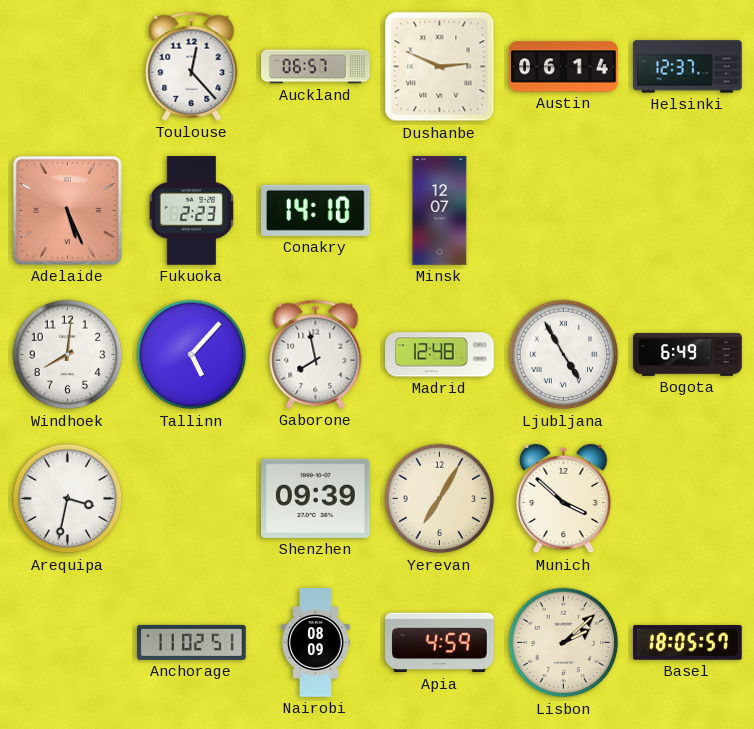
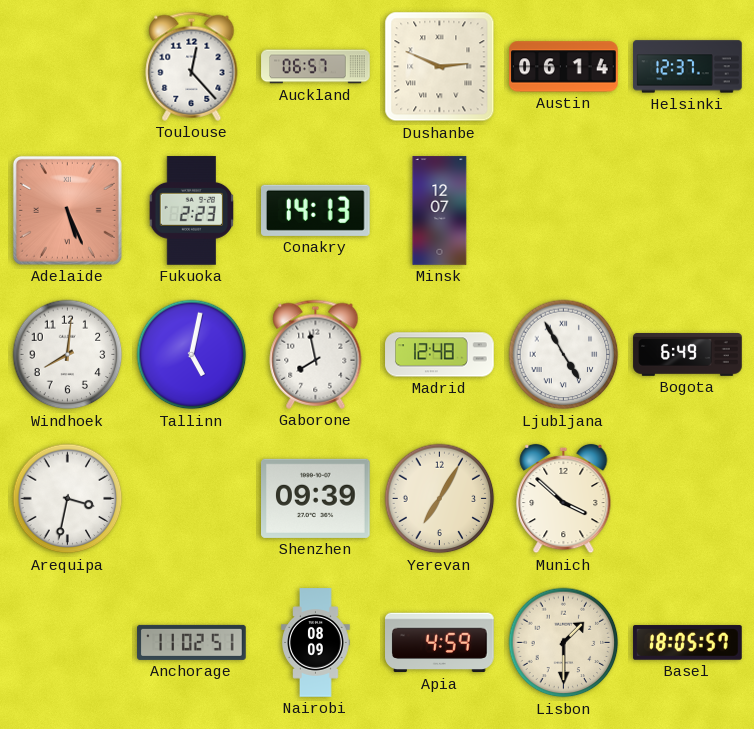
Conakry: 14:10 -> 14:13
Tallinn: 5:07 -> 5:02
Lisbon: 2:08 -> 1:30
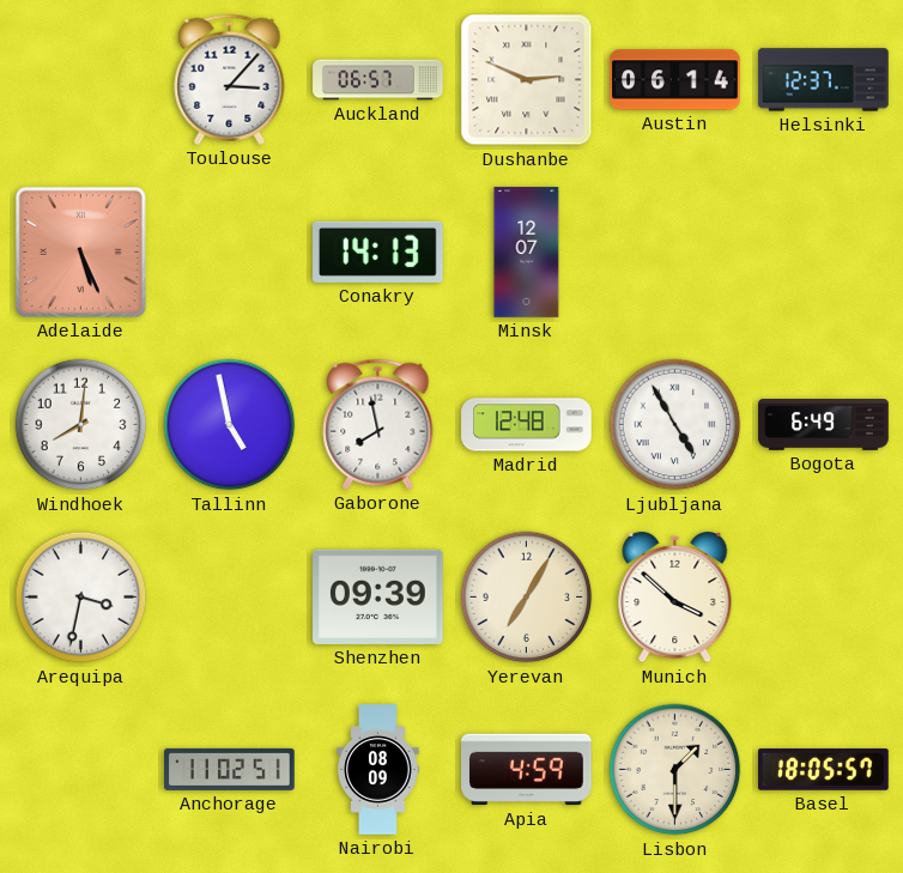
Toulouse: 12:23 -> 3:07
Fukuoka: 2:23 -> none
Tallinn: 5:02 -> 4:58
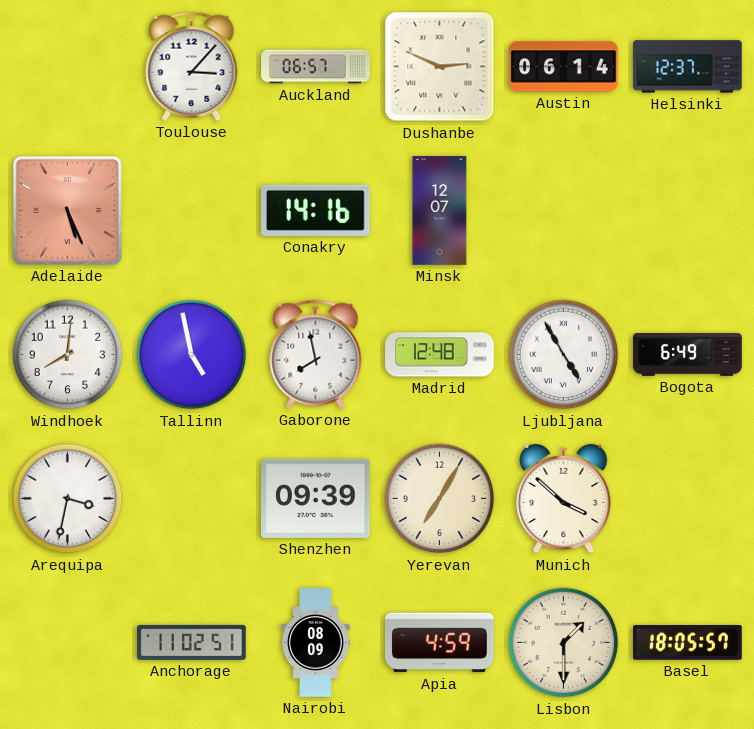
Conakry: 14:13 -> 14:16
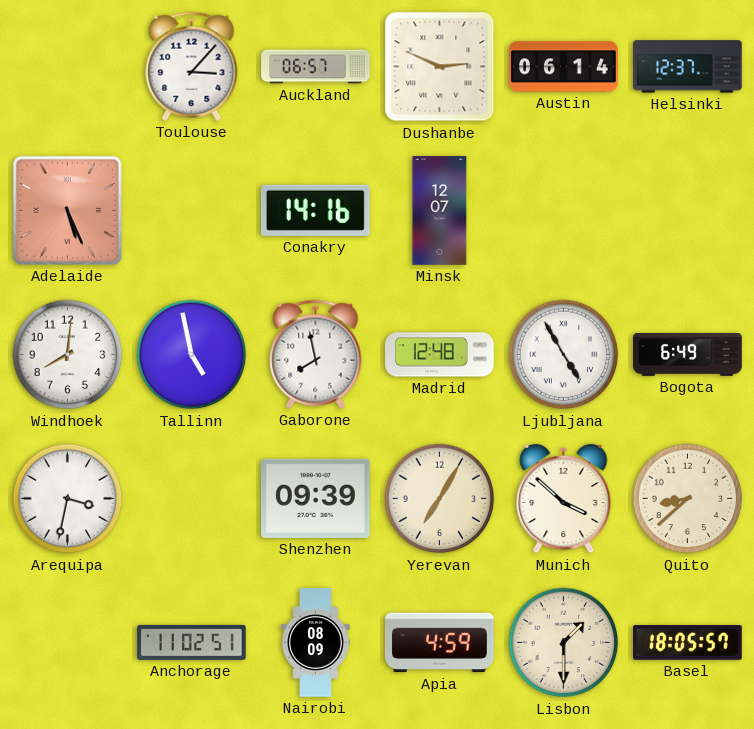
Quito: none -> 8:38
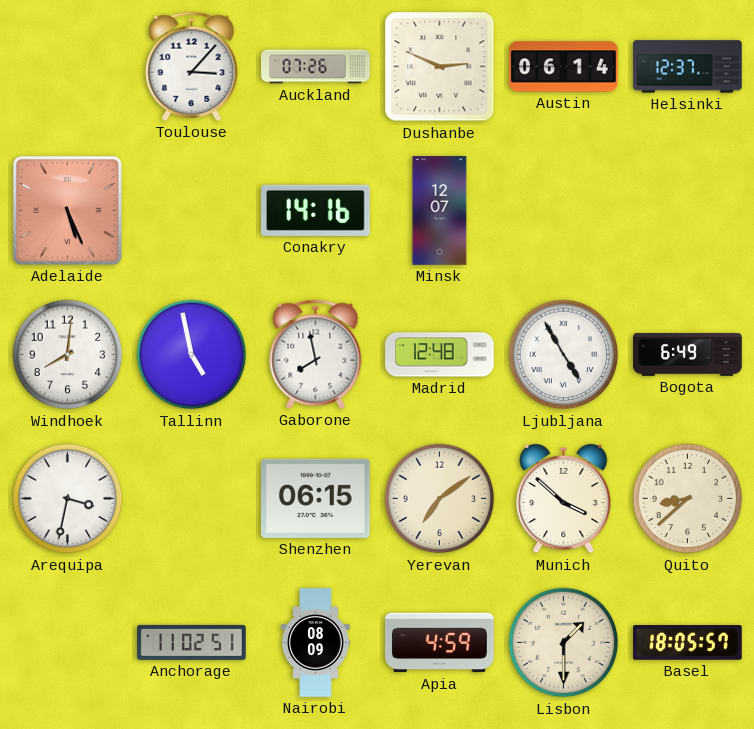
Auckland: 06:57 -> 07:26
Shenzhen: 09:39 -> 06:15
Yerevan: 7:05 -> 7:09
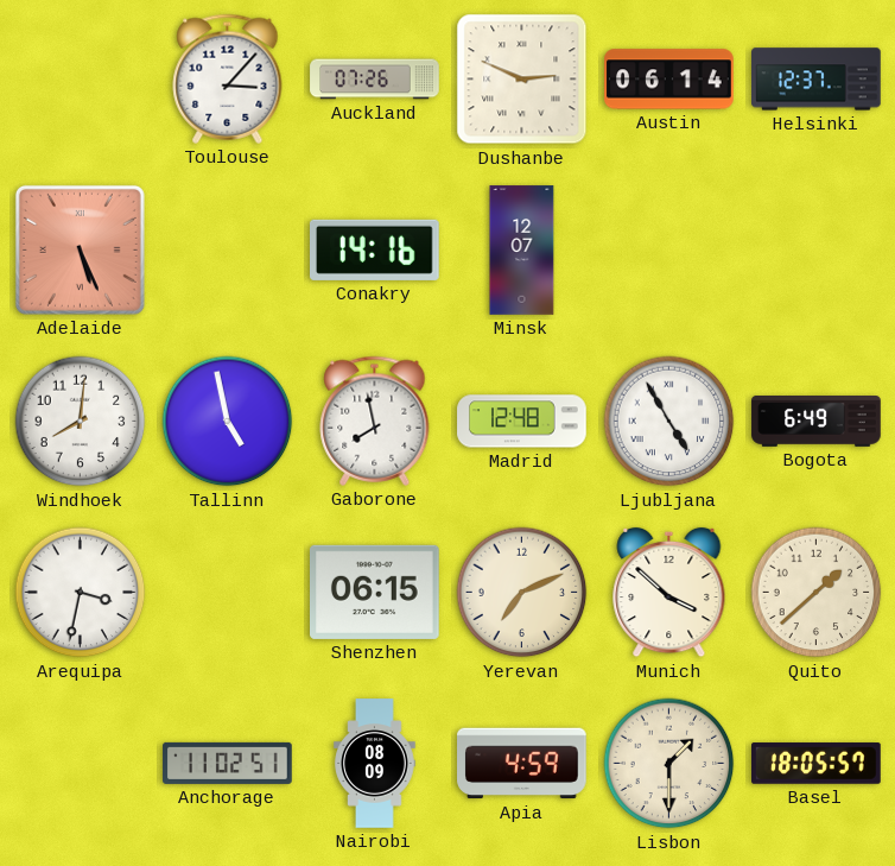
Yerevan: 7:09 -> 7:11
Quito: 8:38 -> 1:38
